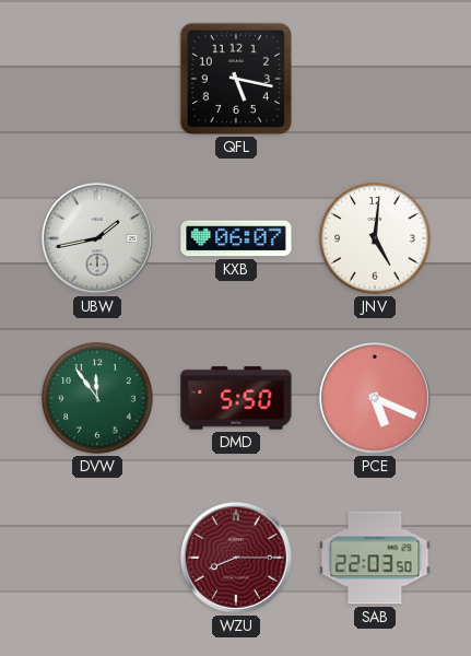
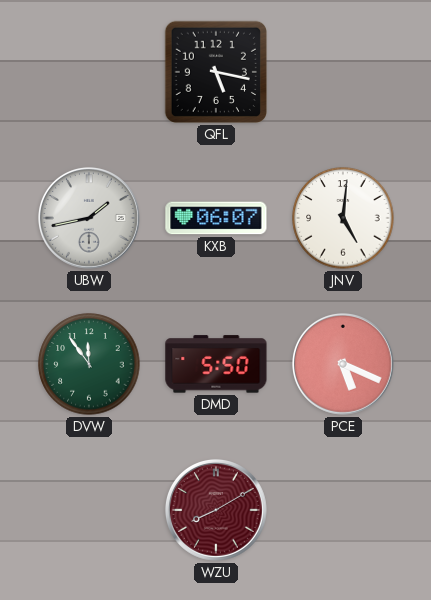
WZU: 8:15 -> 8:10
SAB: 22:03 -> none
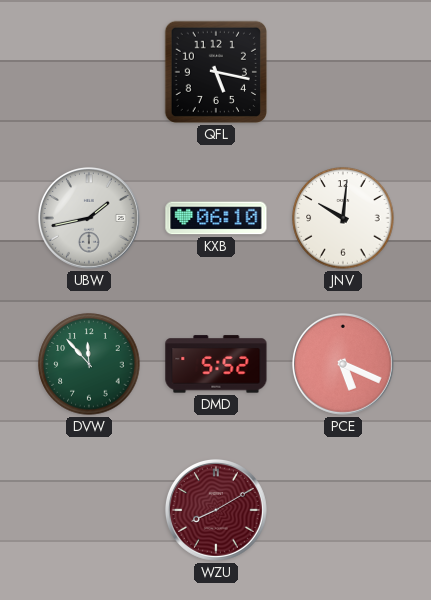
KXB: 06:07 -> 06:10
JNV: 5:01 -> 10:01
DVW: 11:54 -> 11:53
DMD: 5:50 -> 5:52
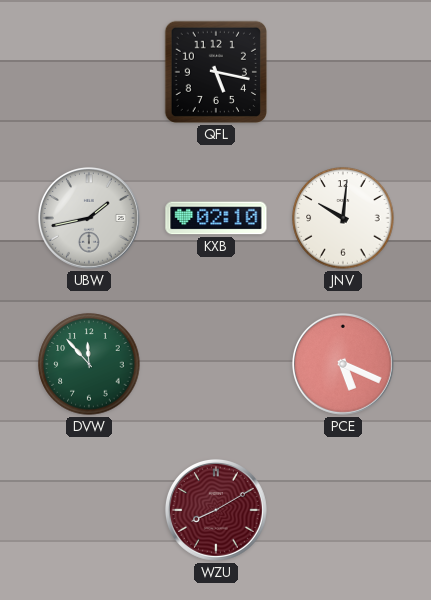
KXB: 06:10 -> 02:10
DMD: 5:52 -> none
